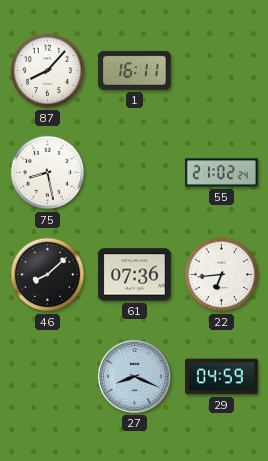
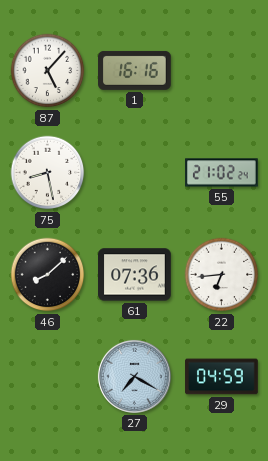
87: 8:07 -> 5:07
1: 16:11 -> 16:16
27: 8:19 -> 7:20
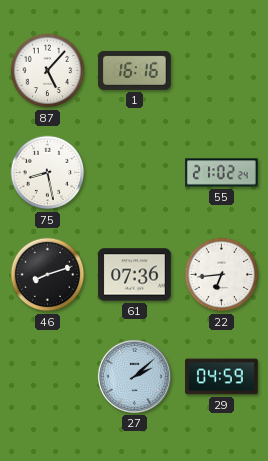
46: 8:08 -> 8:12
27: 7:20 -> 2:08
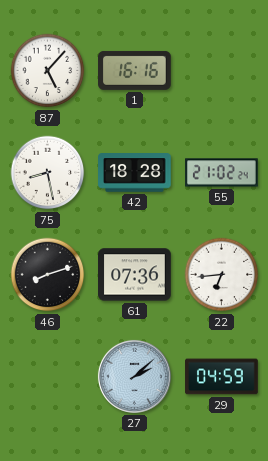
42: none -> 18:28
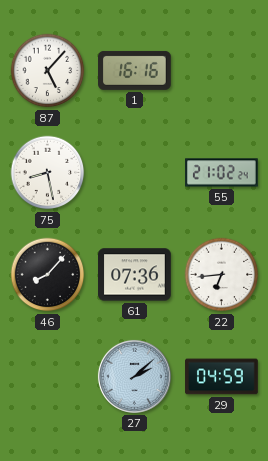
42: 18:28 -> none
46: 8:12 -> 8:07
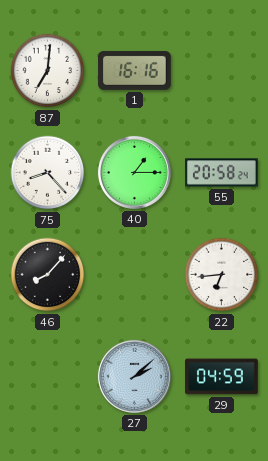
87: 5:07 -> 7:01
75: 8:28 -> 8:23
40: none -> 1:15
55: 21:02 -> 20:58
61: 07:36 -> none
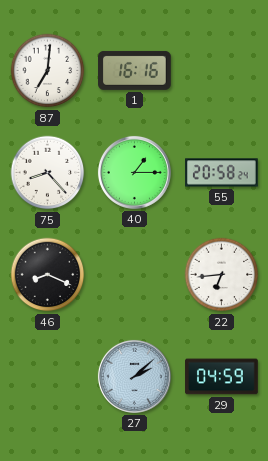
46: 8:07 -> 8:19
